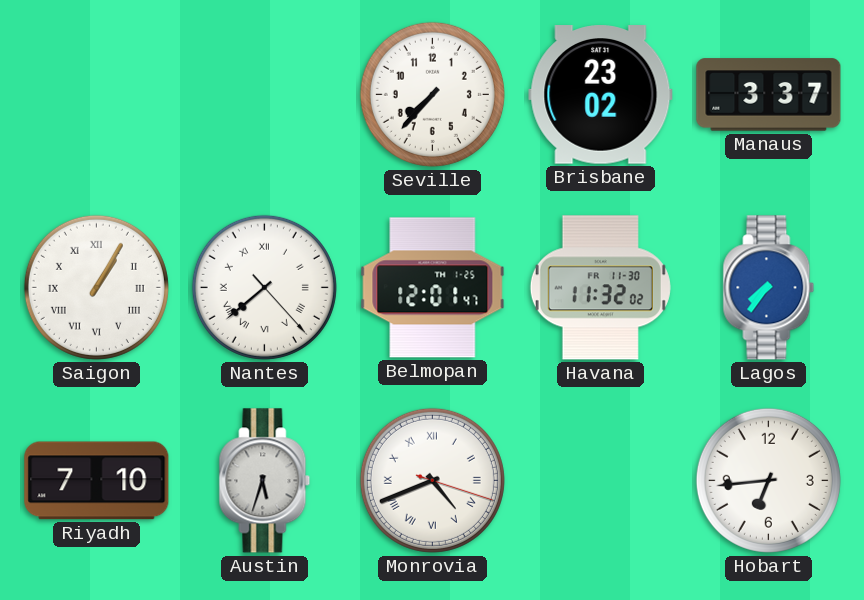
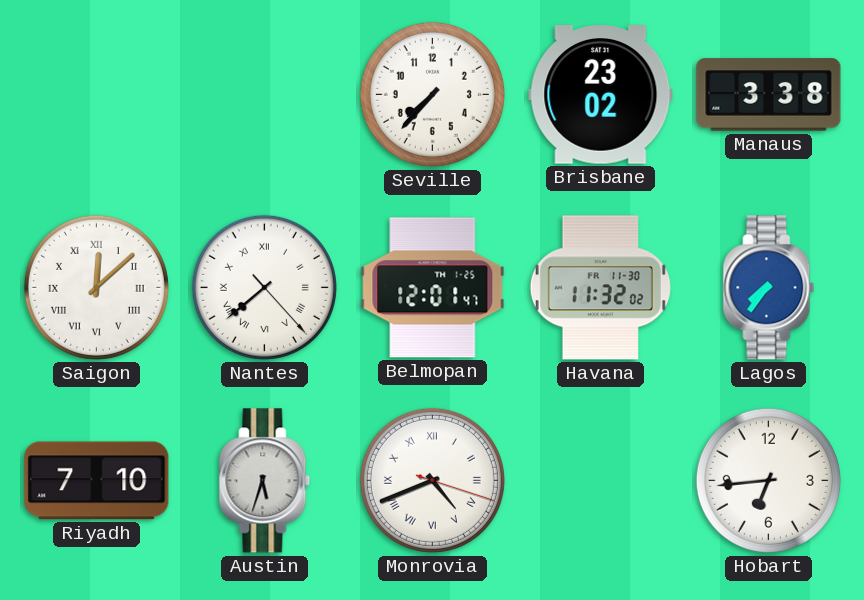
Manaus: 3:37 -> 3:38
Saigon: 1:05 -> 12:08
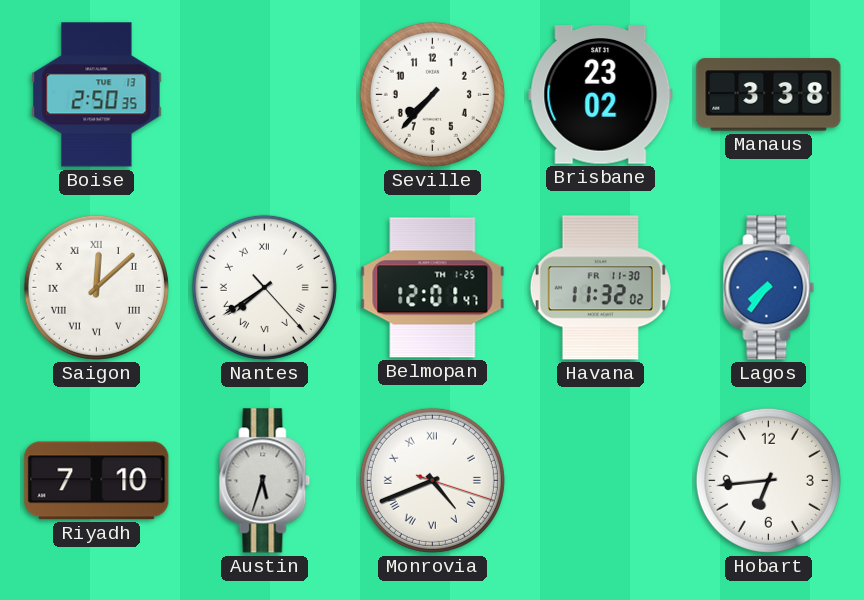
Boise: none -> 2:50
Nantes: 7:38 -> 7:39
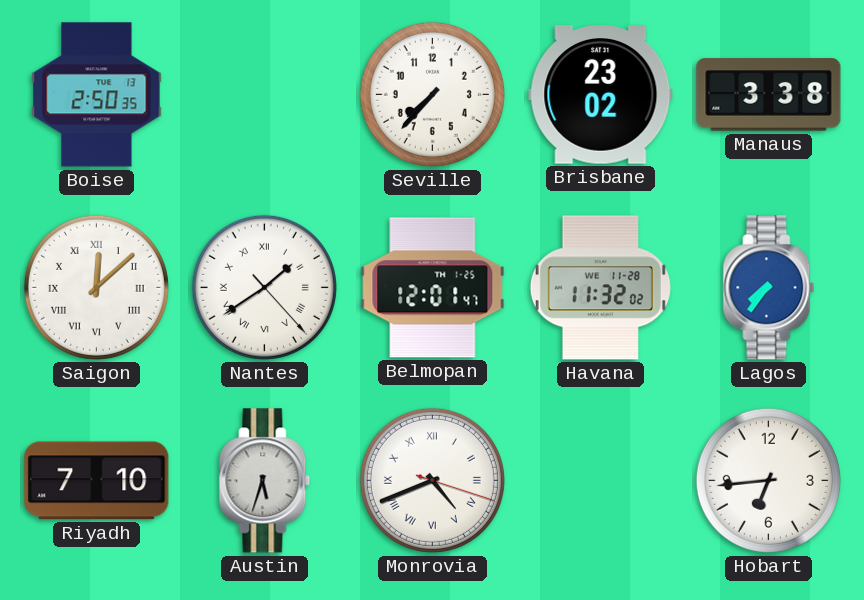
Nantes: 7:39 -> 1:39
Havana date: FR 11-30 -> WE 11-28
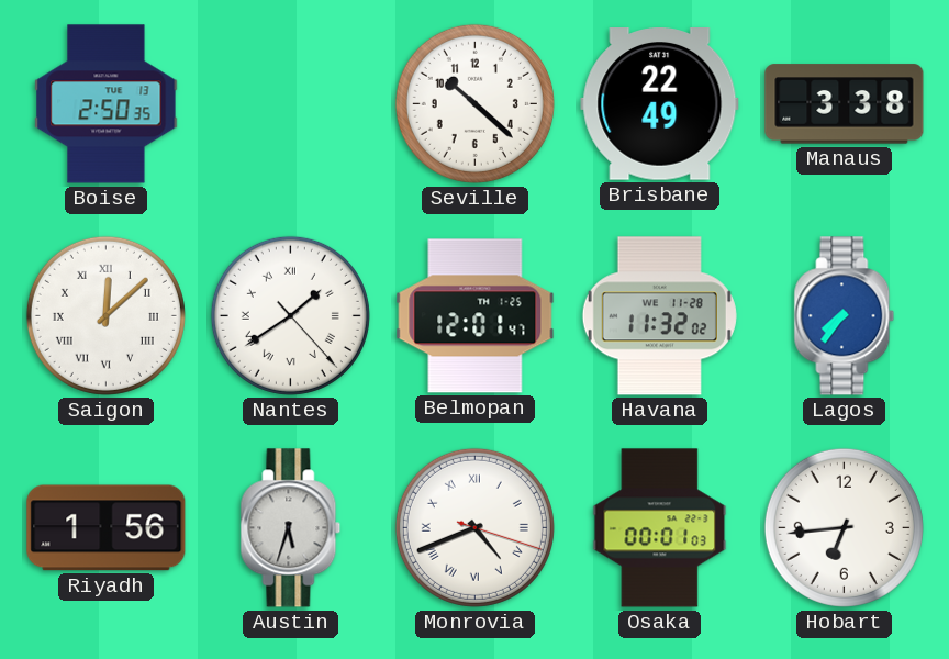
Seville: 7:37 -> 10:22
Brisbane: 23:02 -> 22:49
Riyadh: 7:10 -> 1:56
Osaka: none -> 00:01
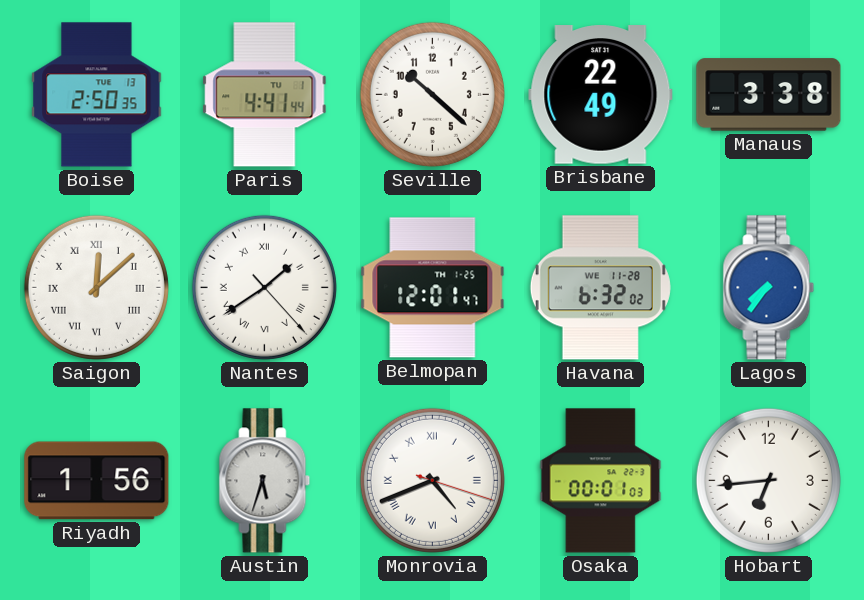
Paris: none -> 4:41
Havana: 11:32 -> 6:32
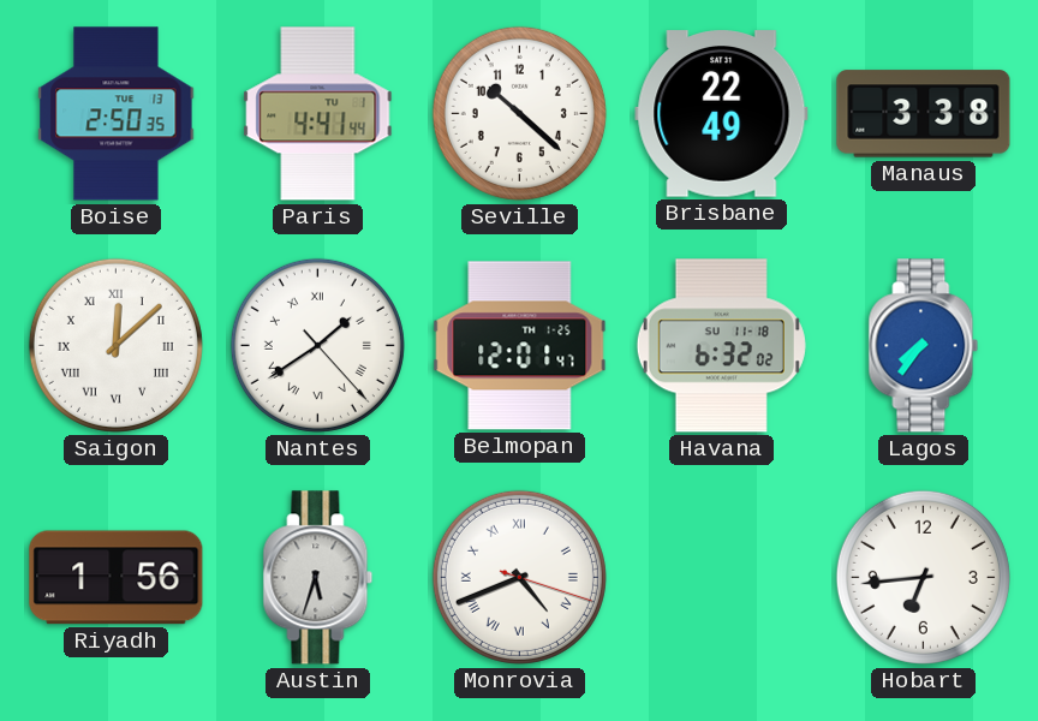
Havana date: WE 11-28 -> SU 11-18
Osaka: 00:01 -> none
